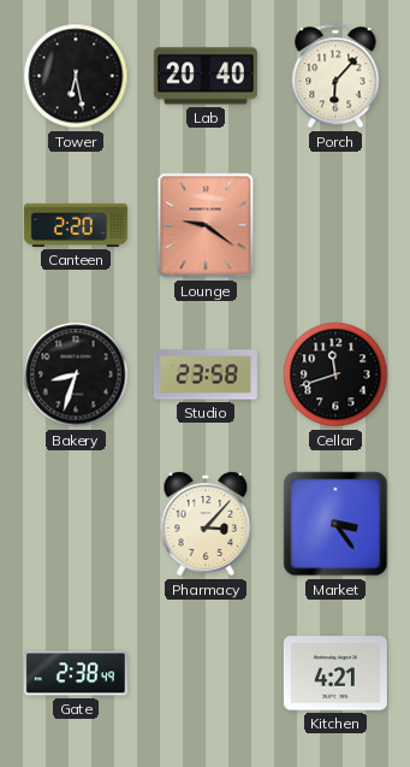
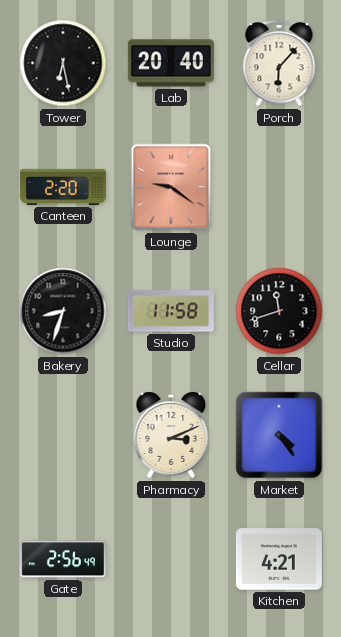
Studio: 23:58 -> 11:58
Pharmacy: 3:07 -> 3:11
Market: 3:24 -> 4:24
Gate: 2:38 -> 2:56
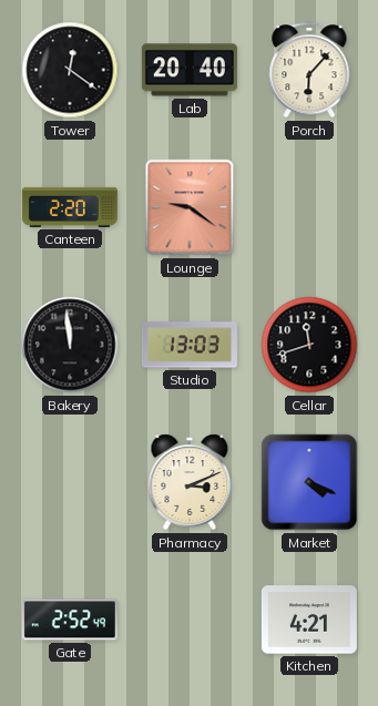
Tower: 6:28 -> 12:21
Bakery: 8:33 -> 11:59
Studio: 11:58 -> 13:03
Market: 4:24 -> 4:19
Gate: 2:56 -> 2:52
